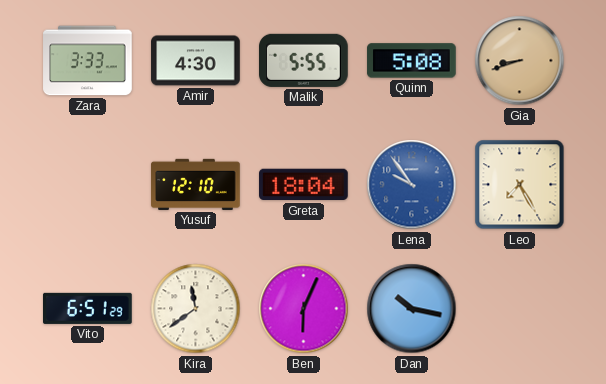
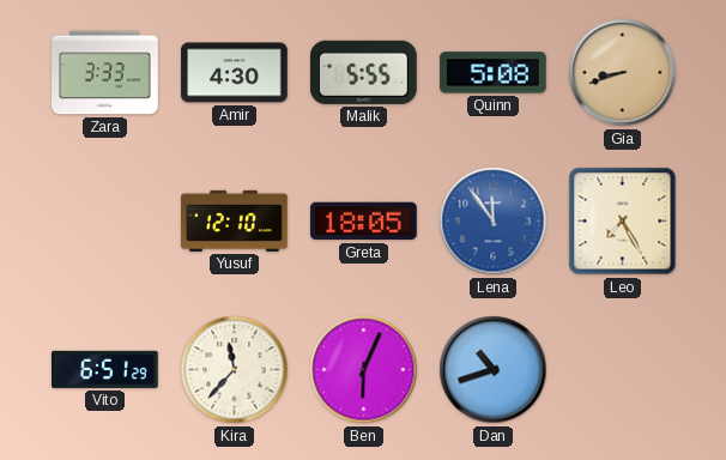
Greta: 18:04 -> 18:05
Lena: 9:54 -> 11:54
Kira: 11:39 -> 11:37
Dan: 10:17 -> 10:42
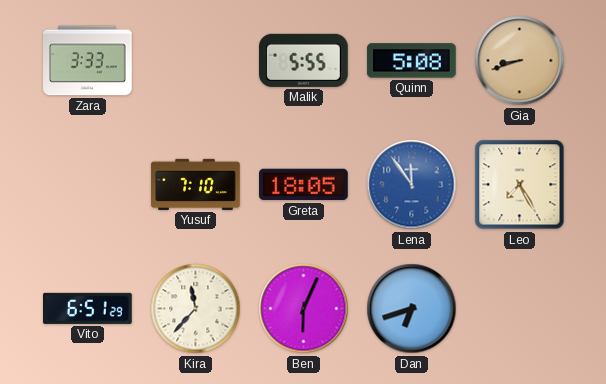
Amir: 4:30 -> none
Yusuf: 12:10 -> 7:10
Dan: 10:42 -> 6:42
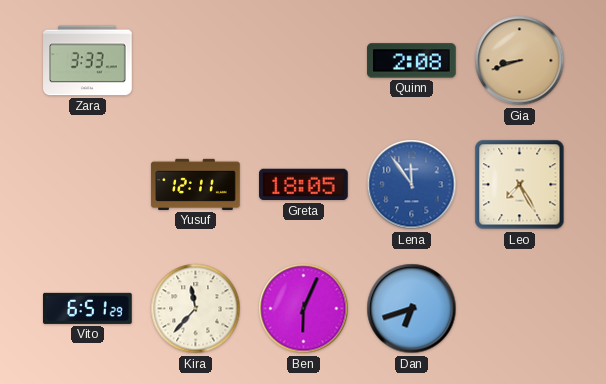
Malik: 5:55 -> none
Quinn: 5:08 -> 2:08
Yusuf: 7:10 -> 12:11
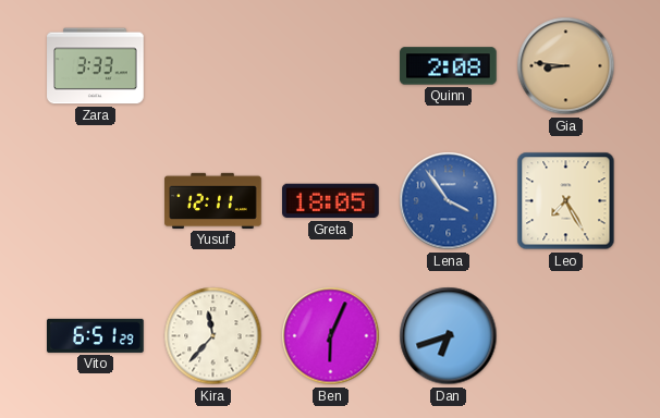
Gia: 8:42 -> 8:46
Lena: 11:54 -> 3:54
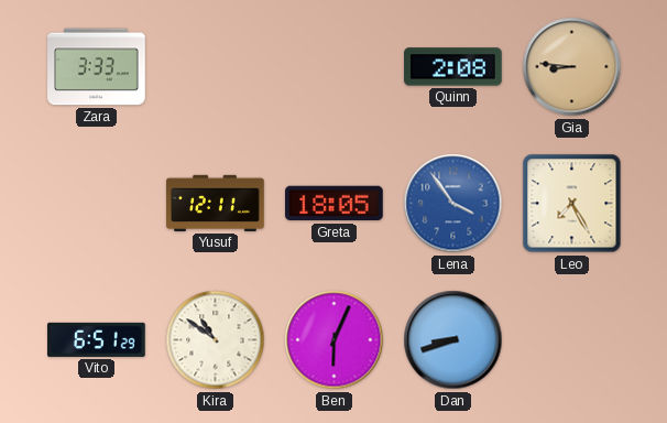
Kira: 11:37 -> 10:51
Dan: 6:42 -> 8:42
